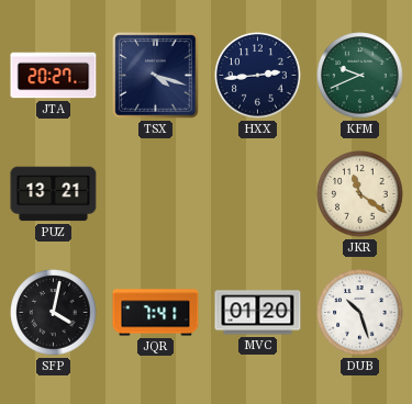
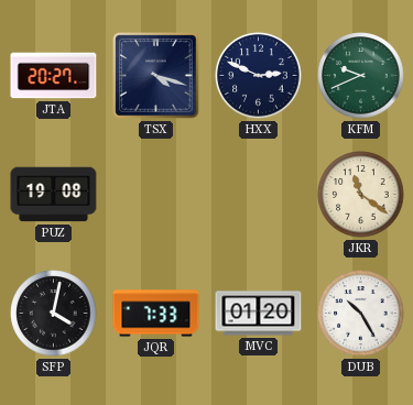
HXX: 2:44 -> 2:49
PUZ: 13:21 -> 19:08
JQR: 7:41 -> 7:33
DUB: 10:27 -> 10:25
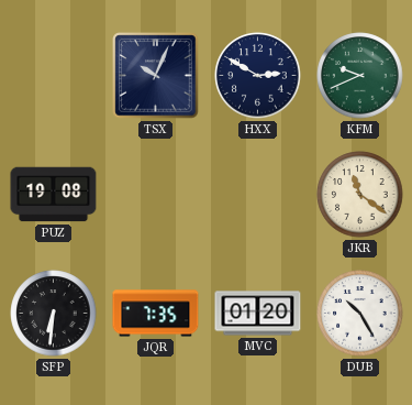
JTA: 20:27 -> none
TSX: 4:18 -> 10:04
HXX: 2:49 -> 2:50
SFP: 4:02 -> 6:31
JQR: 7:33 -> 7:35
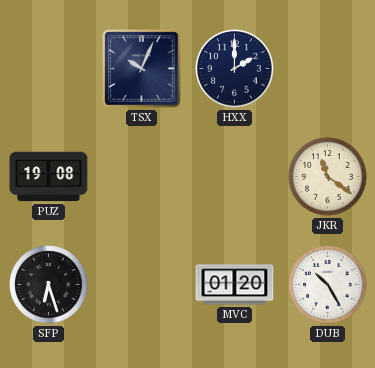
HXX: 2:50 -> 2:00
KFM: 9:41 -> none
SFP: 6:31 -> 6:27
JQR: 7:35 -> none
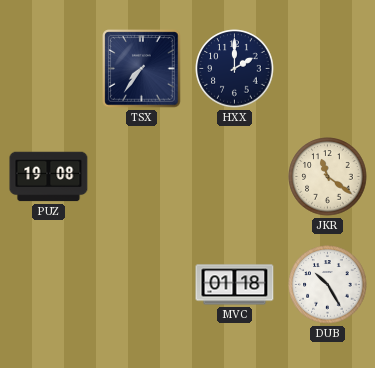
TSX: 10:04 -> 7:36
SFP: 6:27 -> none
MVC: 01:20 -> 01:18
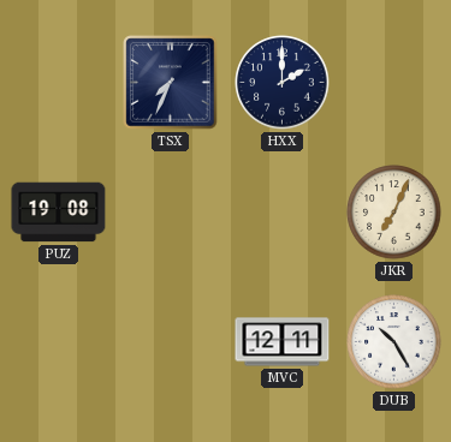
TSX: 7:36 -> 7:34
JKR: 11:21 -> 7:04
MVC: 01:18 -> 12:11
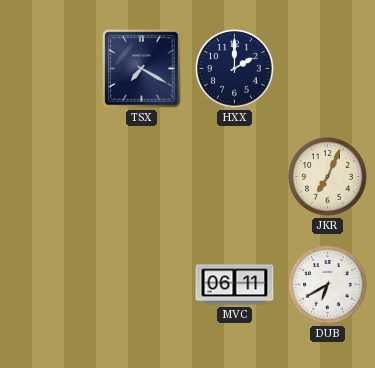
TSX: 7:34 -> 7:20
PUZ: 19:08 -> none
MVC: 12:11 -> 06:11
DUB: 10:25 -> 6:40
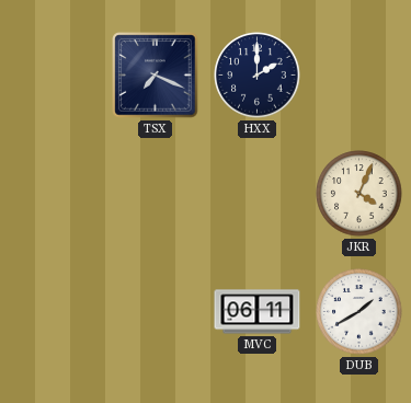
TSX: 7:20 -> 7:19
JKR: 7:04 -> 4:04
DUB: 6:40 -> 1:40
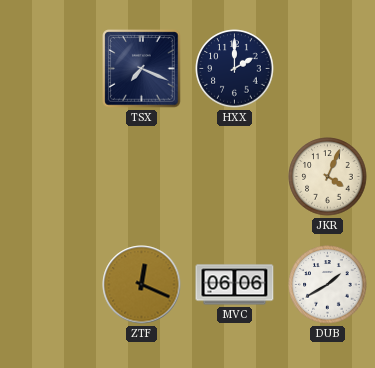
ZTF: none -> 12:19
MVC: 06:11 -> 06:06
